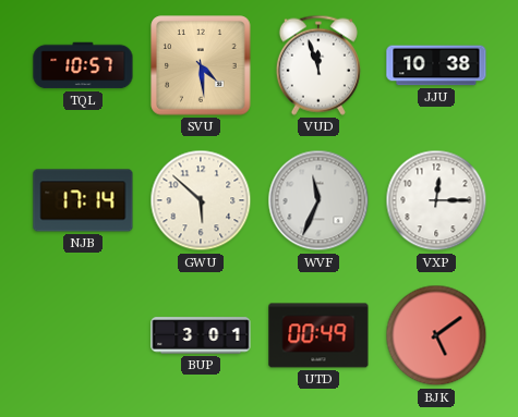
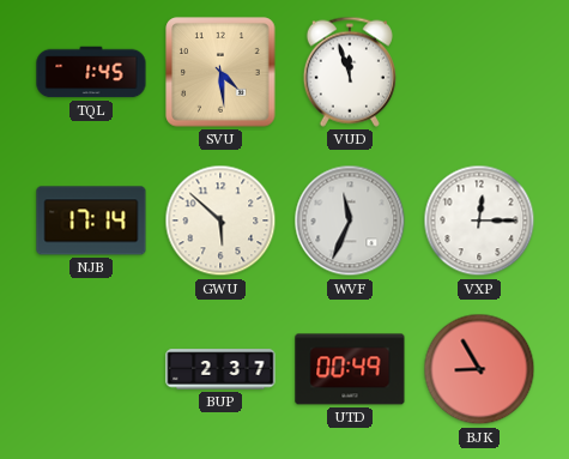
TQL: 10:57 -> 1:45
JJU: 10:38 -> none
BUP: 3:01 -> 2:37
BJK: 5:09 -> 8:55
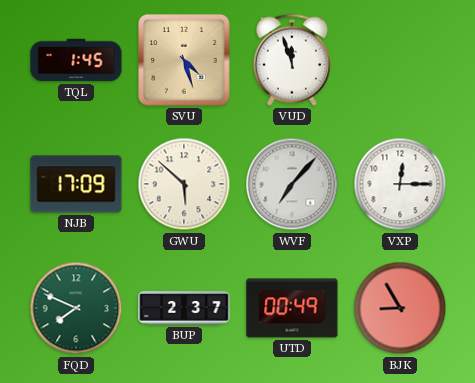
SVU: 4:29 -> 4:27
NJB: 17:14 -> 17:09
WVF: 11:34 -> 7:07
FQD: none -> 7:49
